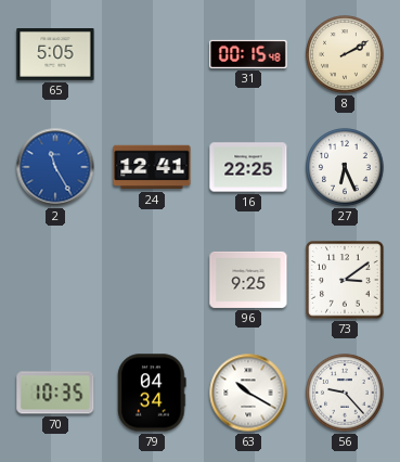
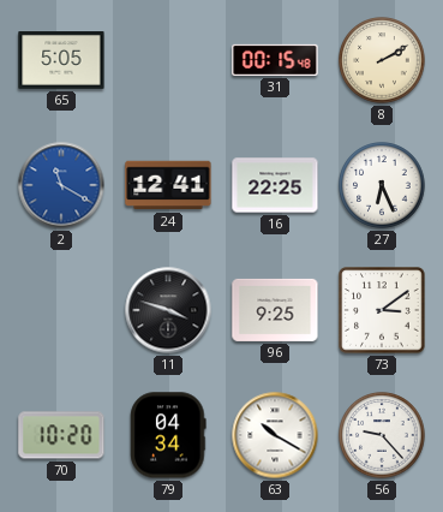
2: 11:25 -> 11:20
11: none -> 3:48
70: 10:35 -> 10:20
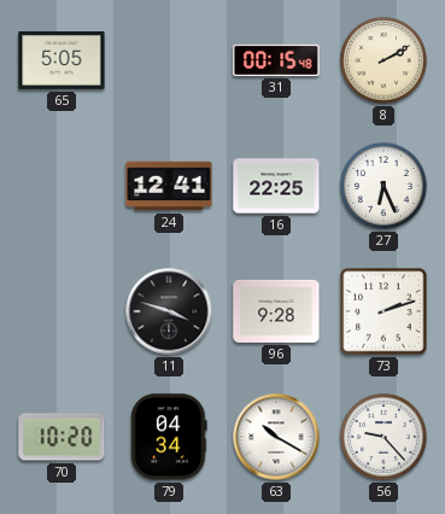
2: 11:20 -> none
96: 9:25 -> 9:28
73: 3:09 -> 2:12
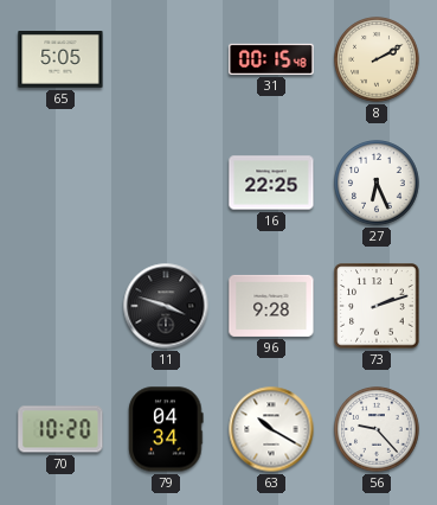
24: 12:41 -> none
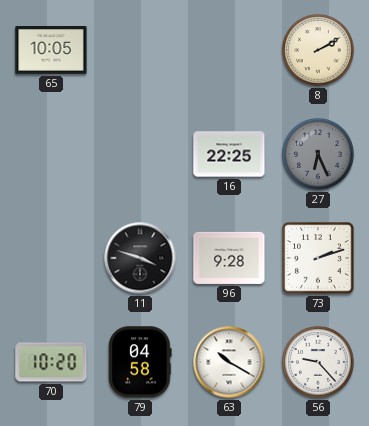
65: 5:05 -> 10:05
31: 00:15 -> none
27 dial: white -> grey
79: 04:34 -> 04:58
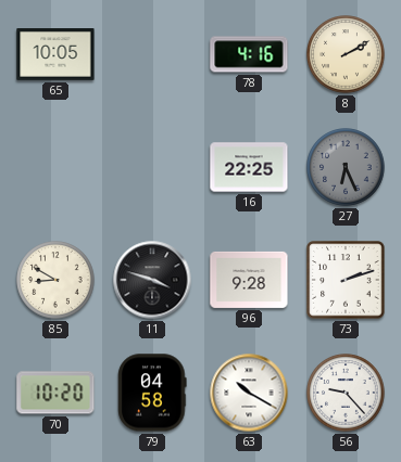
78: none -> 4:16
85: none -> 8:50
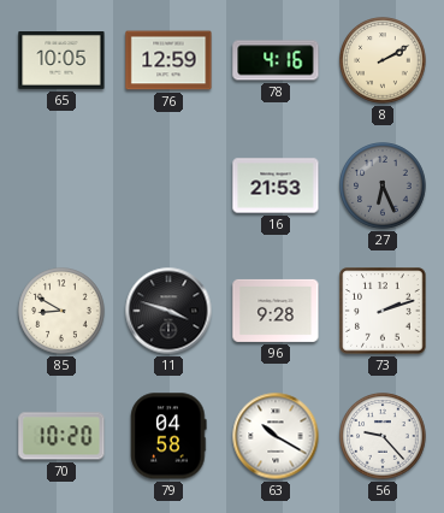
76: none -> 12:59
16: 22:25 -> 21:53
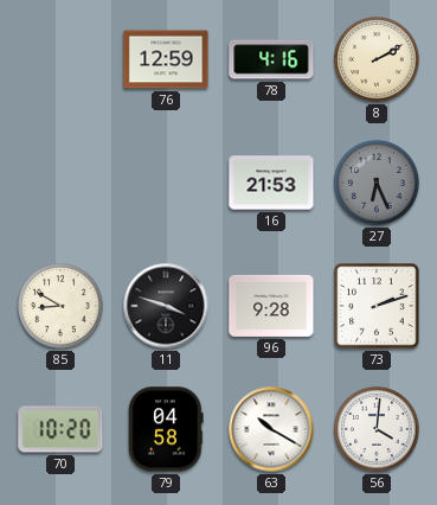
65: 10:05 -> none
56: 9:23 -> 4:01
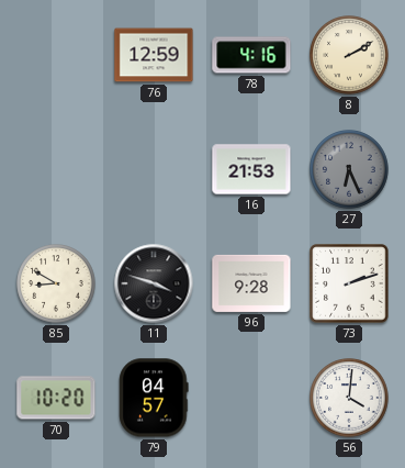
79: 04:58 -> 04:57
63: 10:20 -> none
